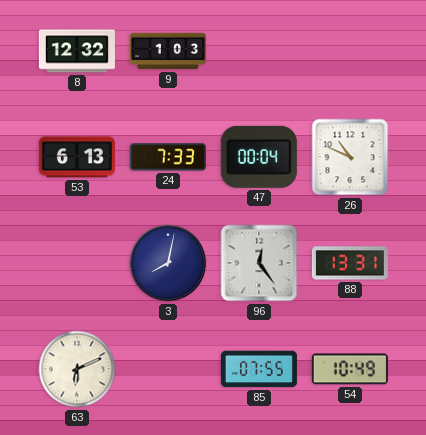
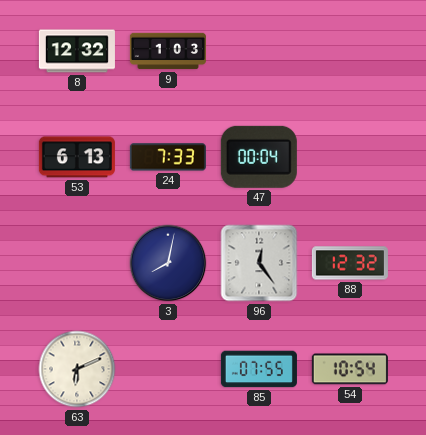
26: 10:49 -> none
88: 13:31 -> 12:32
54: 10:49 -> 10:54
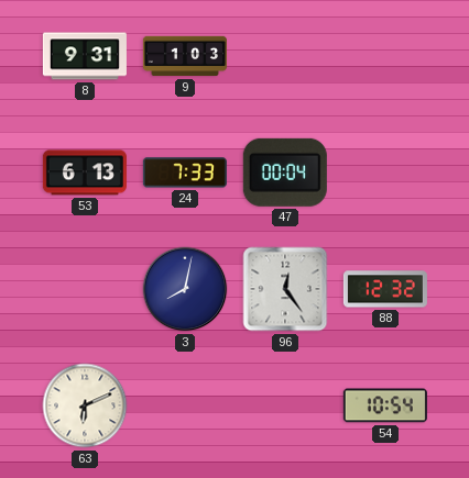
8: 12:32 -> 9:31
85: 07:55 -> none
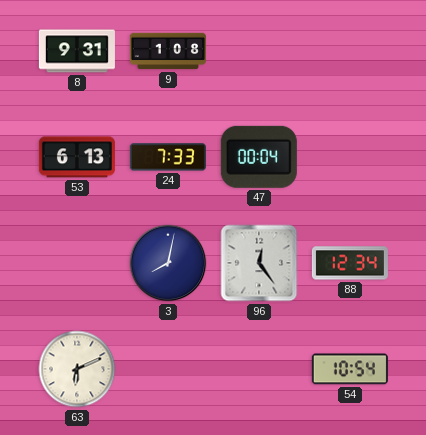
9: 1:03 -> 1:08
88: 12:32 -> 12:34
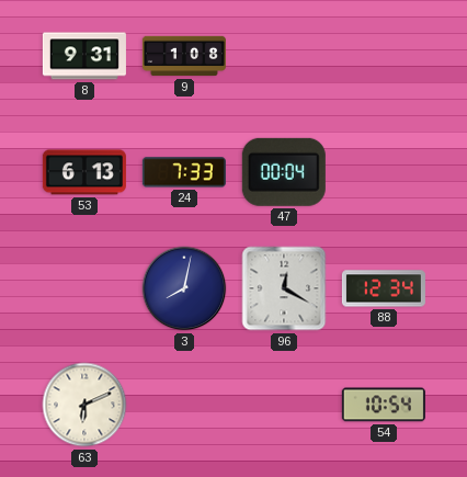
96: 12:24 -> 12:20
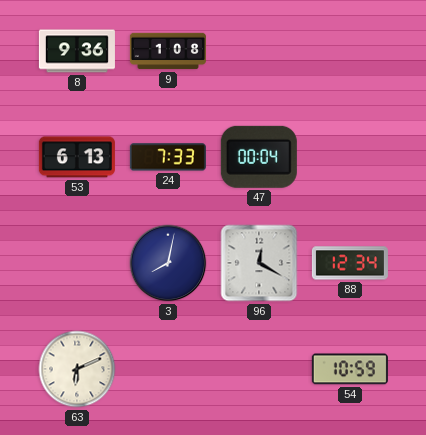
8: 9:31 -> 9:36
54: 10:54 -> 10:59
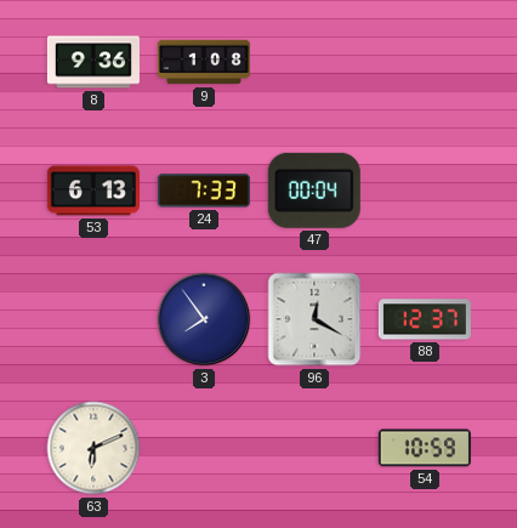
3: 8:02 -> 7:54
88: 12:34 -> 12:37
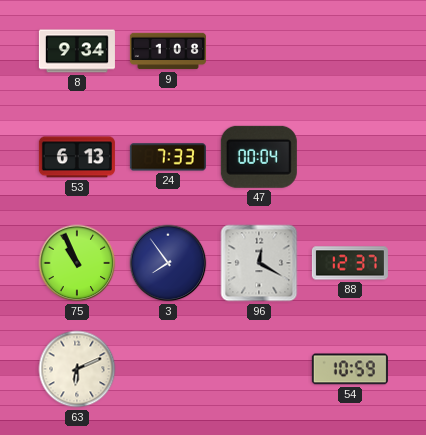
8: 9:36 -> 9:34
75: none -> 10:56
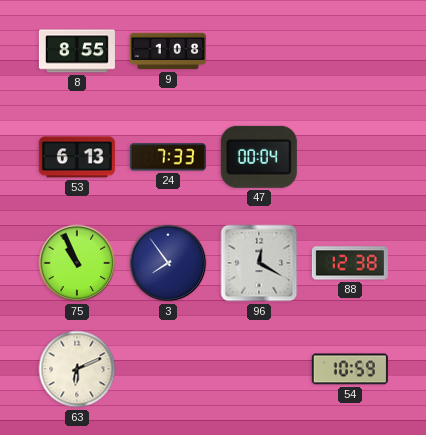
8: 9:34 -> 8:55
88: 12:37 -> 12:38
